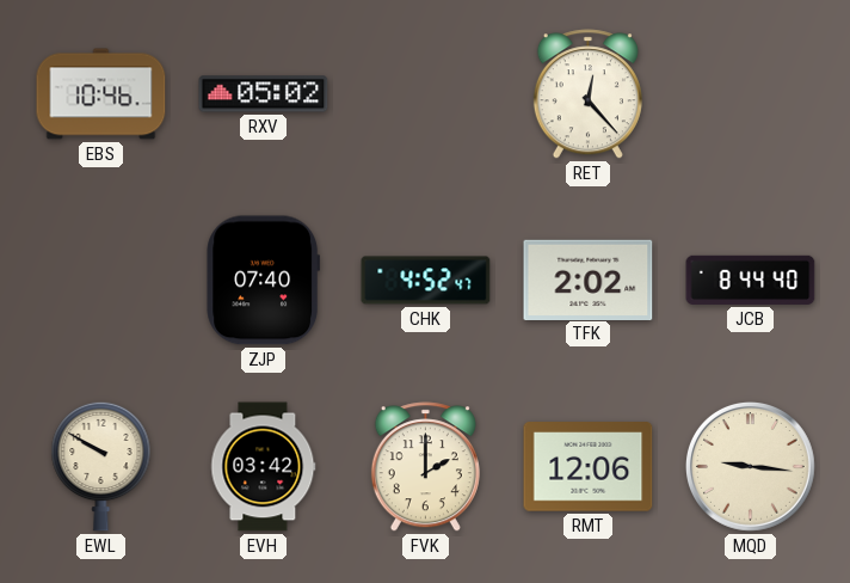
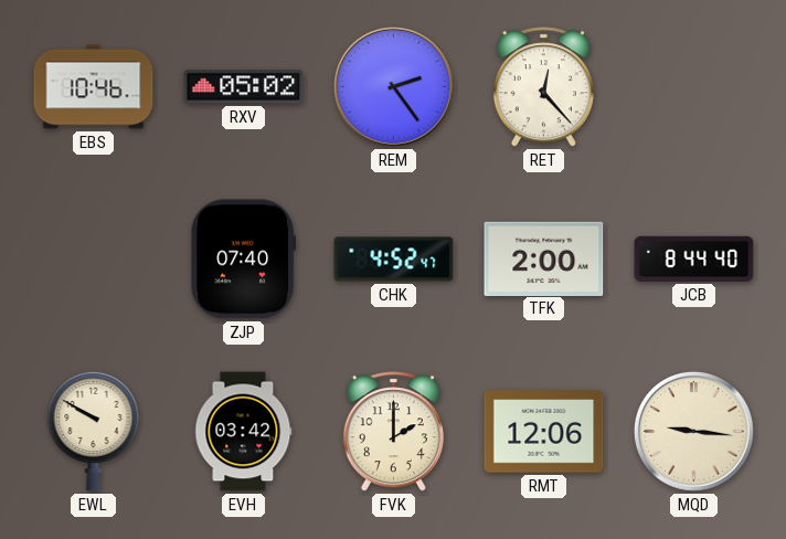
REM: none -> 2:24
TFK: 2:02 -> 2:00
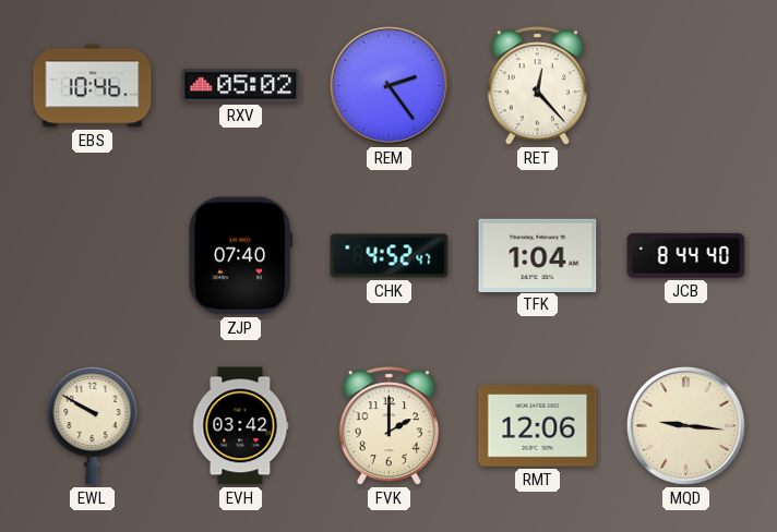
TFK: 2:00 -> 1:04
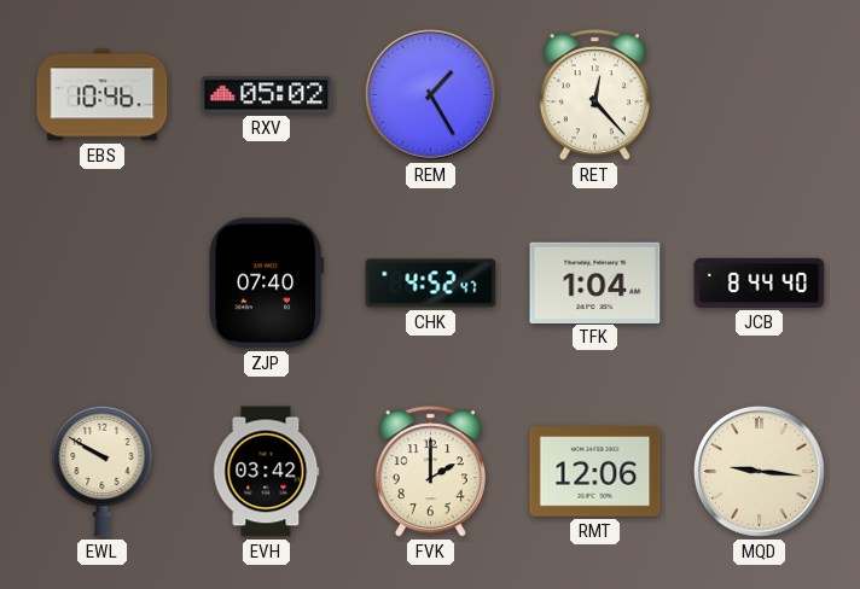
REM: 2:24 -> 1:25
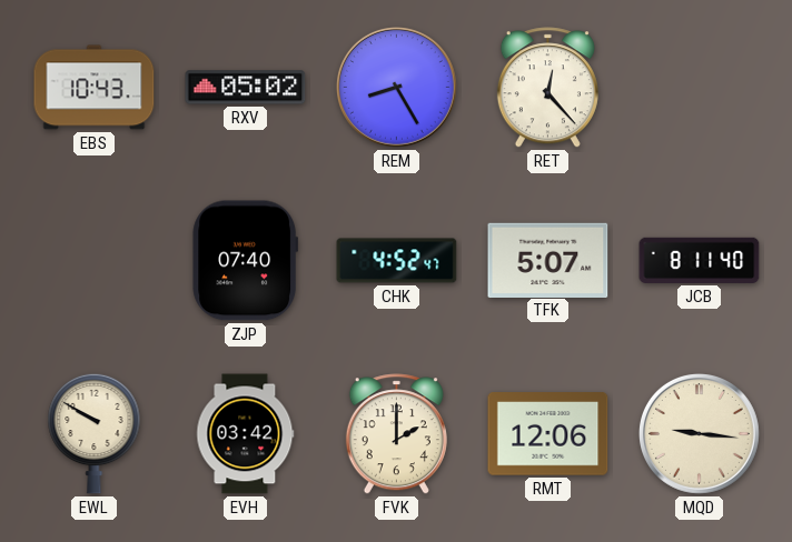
EBS: 10:46 -> 10:43
REM: 1:25 -> 8:25
TFK: 1:04 -> 5:07
JCB: 8:44 -> 8:11
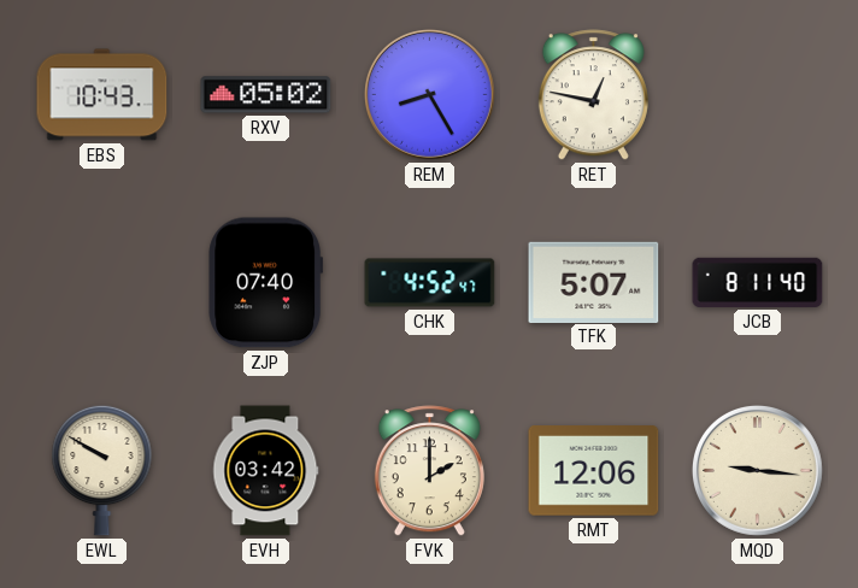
RET: 12:23 -> 12:47
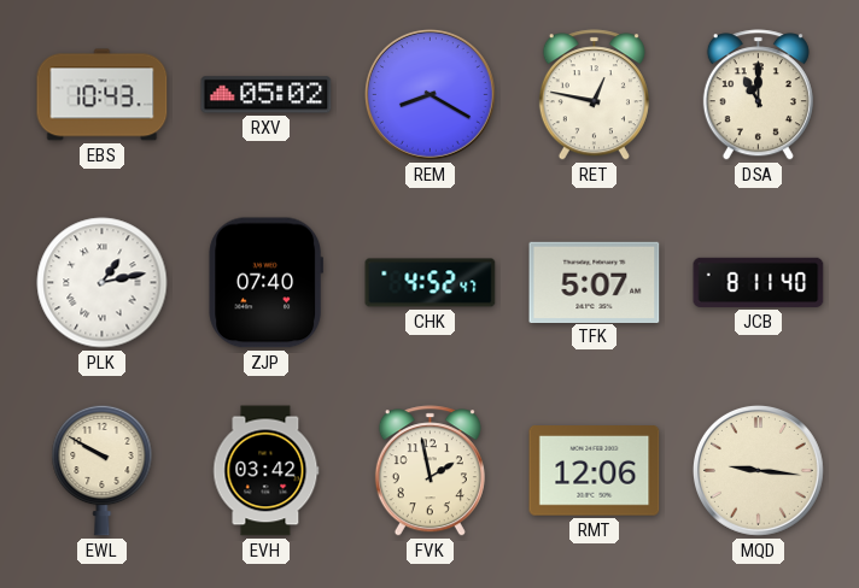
REM: 8:25 -> 8:20
DSA: none -> 11:00
PLK: none -> 1:13
FVK: 2:00 -> 1:58
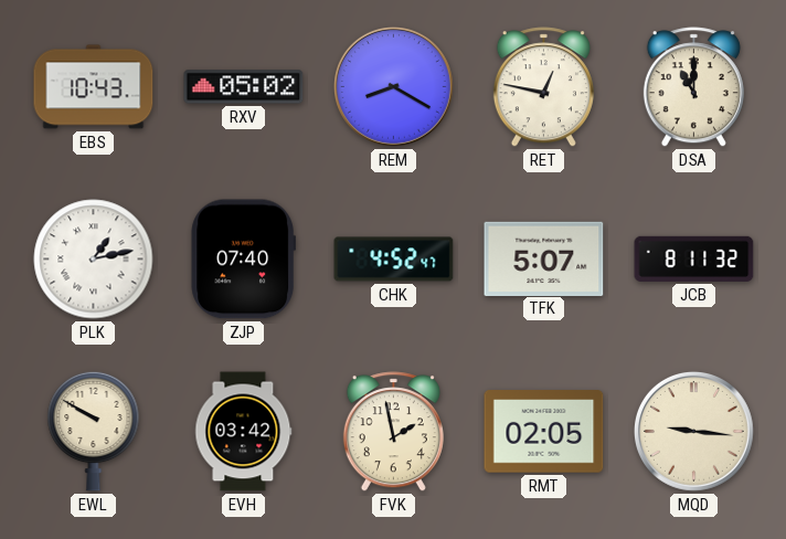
JCB: 8:11:40 -> 8:11:32
RMT: 12:06 -> 02:05
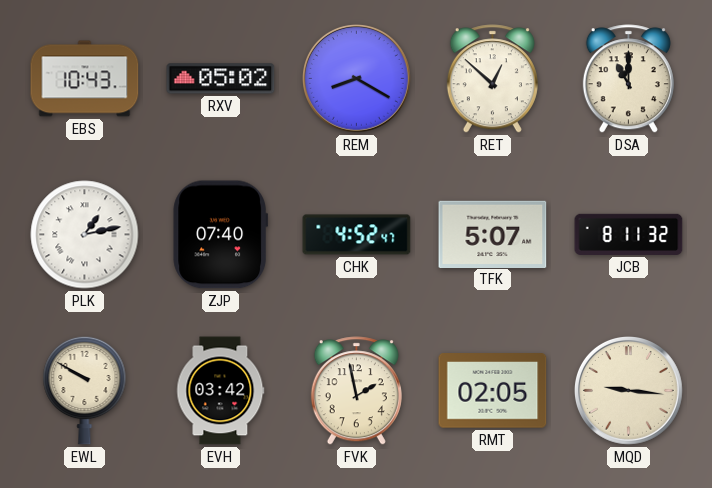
RET: 12:47 -> 12:52
